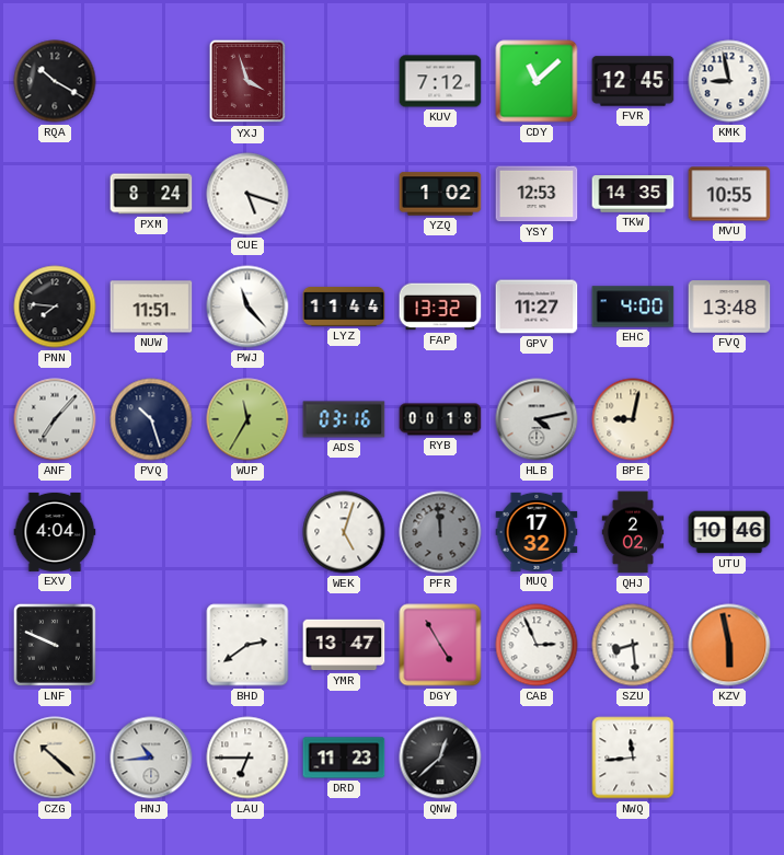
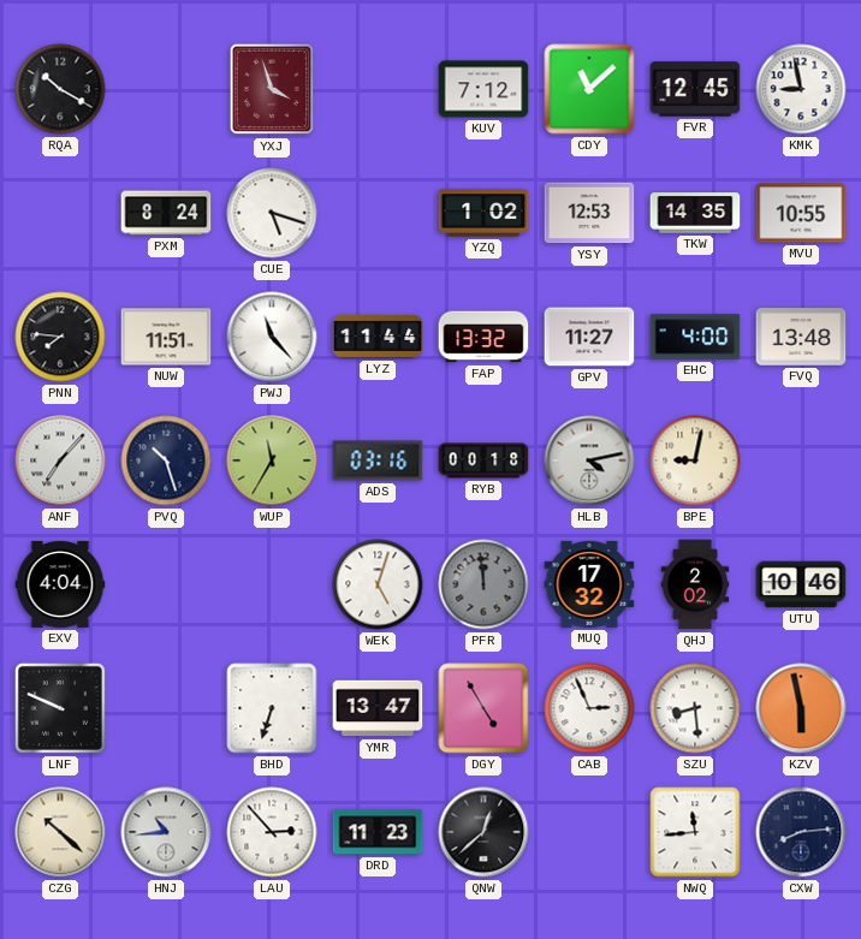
BHD: 2:39 -> 6:33
LAU: 6:45 -> 2:53
CXW: none -> 8:14
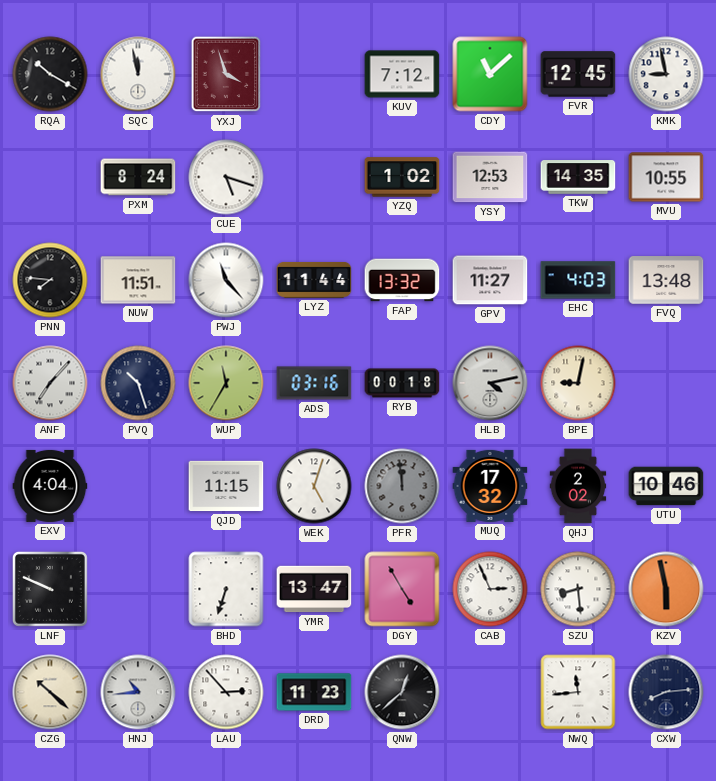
SQC: none -> 11:58
EHC: 4:00 -> 4:03
QJD: none -> 11:15
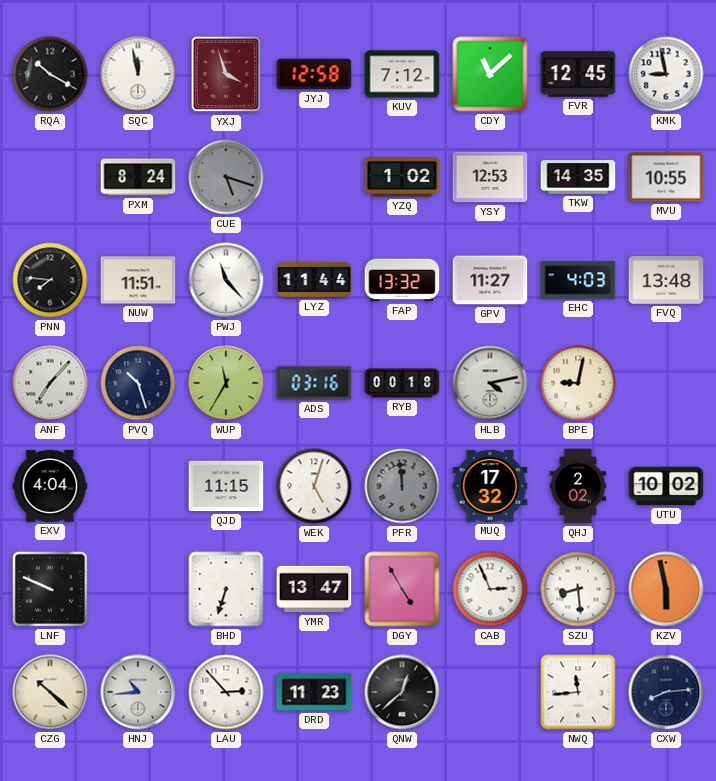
JYJ: none -> 12:58
CUE dial: white -> grey
UTU: 10:46 -> 10:02
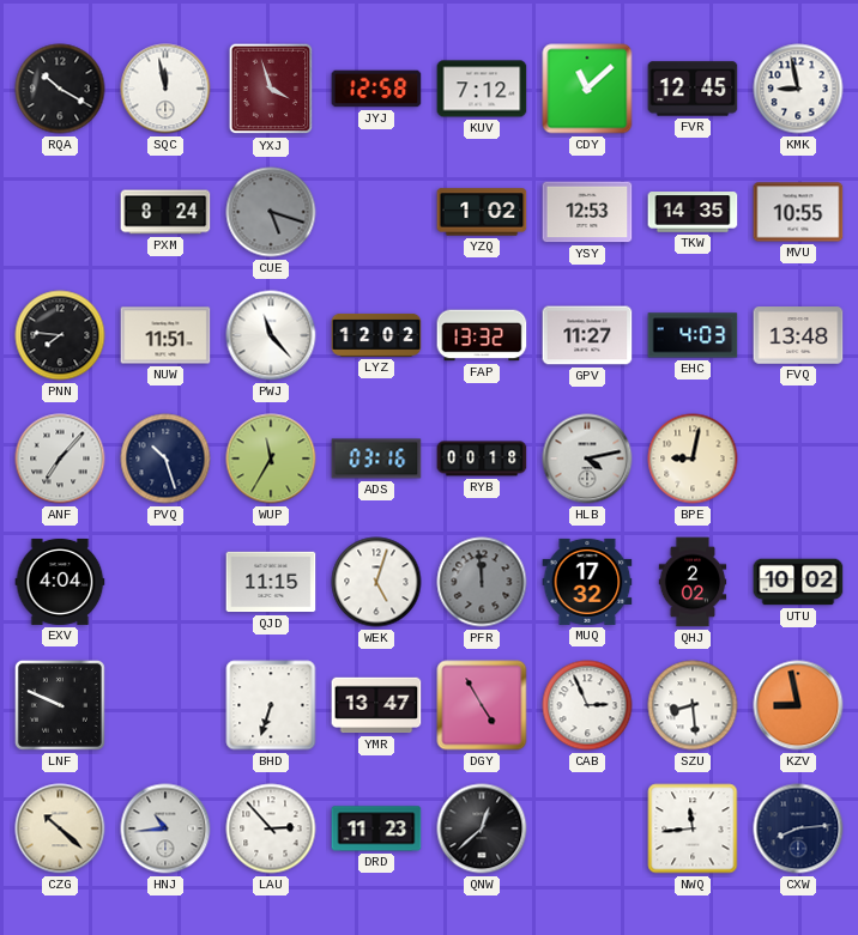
LYZ: 11:44 -> 12:02
KZV: 5:58 -> 8:58
